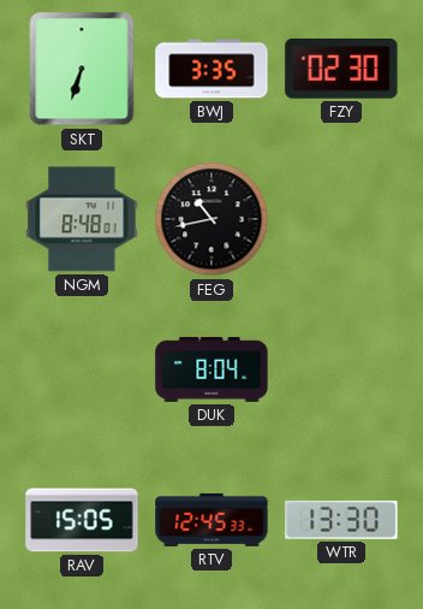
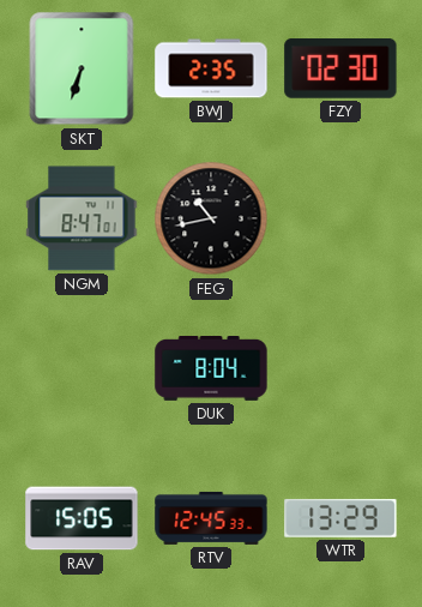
BWJ: 3:35 -> 2:35
NGM: 8:48 -> 8:47
WTR: 13:30 -> 13:29
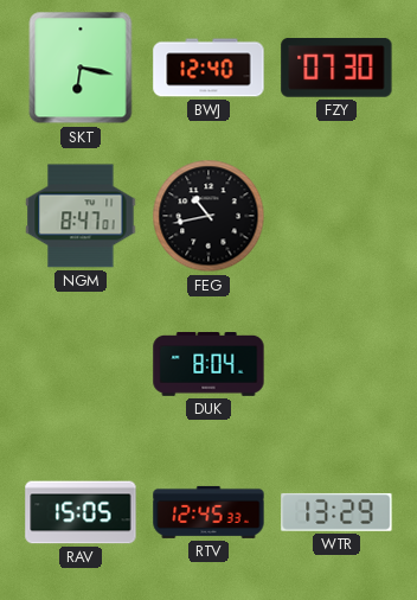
SKT: 6:33 -> 6:17
BWJ: 2:35 -> 12:40
FZY: 02:30 -> 07:30
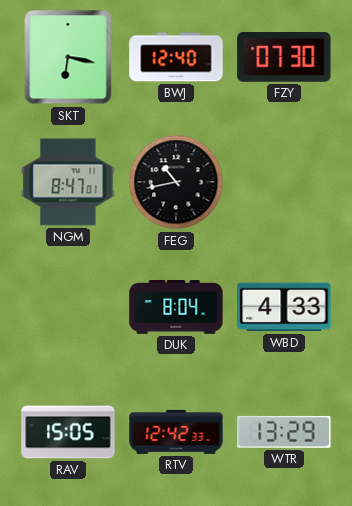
WBD: none -> 4:33
RTV: 12:45 -> 12:42
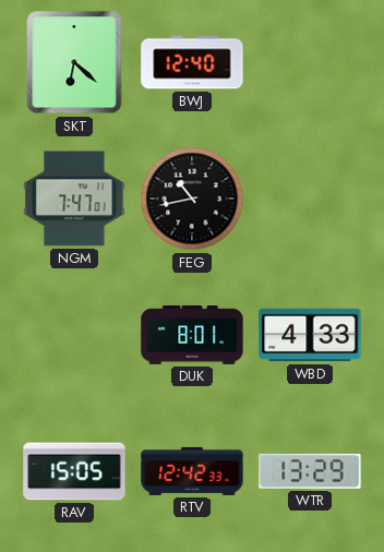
SKT: 6:17 -> 6:22
FZY: 07:30 -> none
NGM: 8:47 -> 7:47
DUK: 8:04 -> 8:01
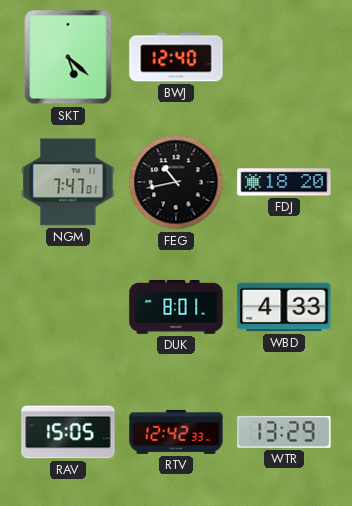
SKT: 6:22 -> 5:22
FDJ: none -> 18:20
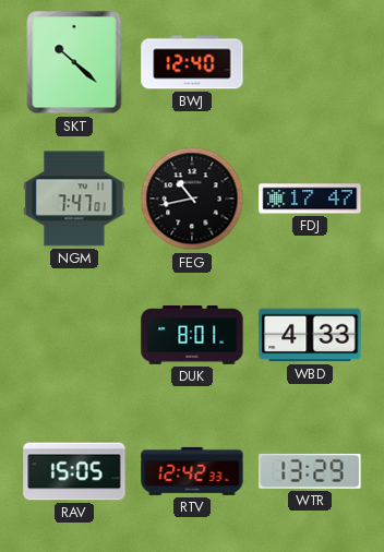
SKT: 5:22 -> 10:22
FDJ: 18:20 -> 17:47
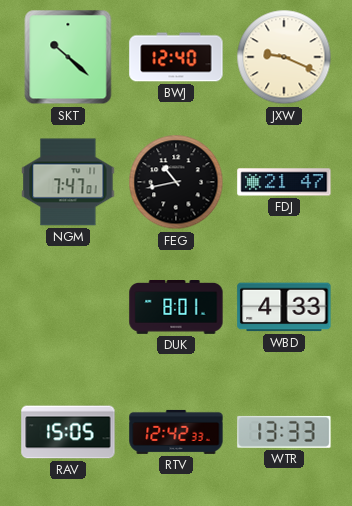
JXW: none -> 9:19
FDJ: 17:47 -> 21:47
WTR: 13:29 -> 13:33
